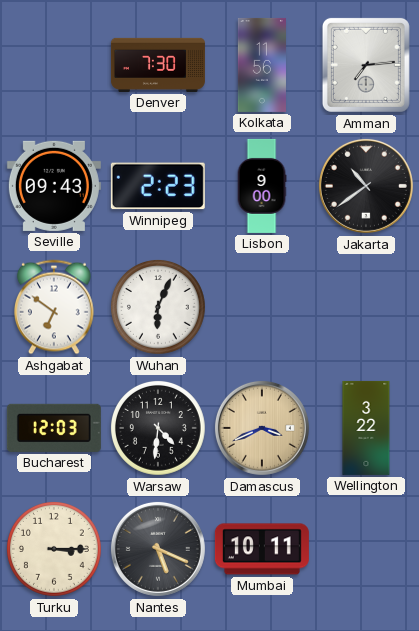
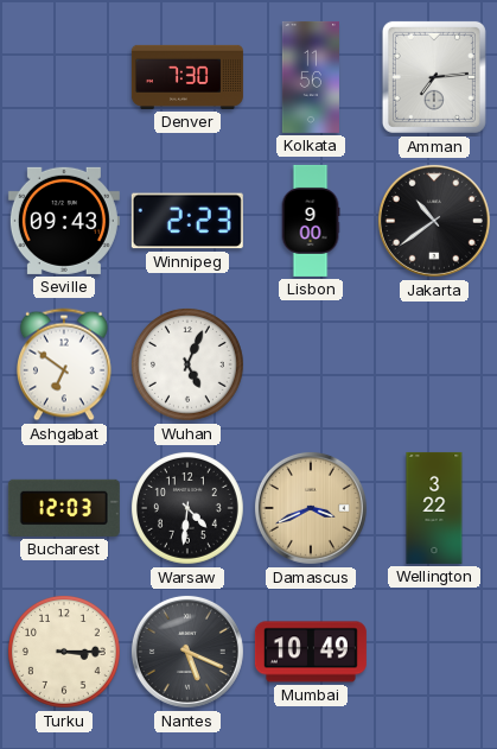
Wuhan: 6:04 -> 5:04
Mumbai: 10:11 -> 10:49
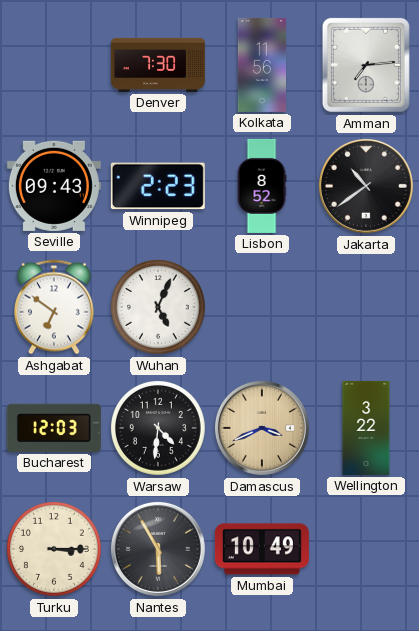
Lisbon: 9:00 -> 8:52
Nantes: 5:19 -> 5:55
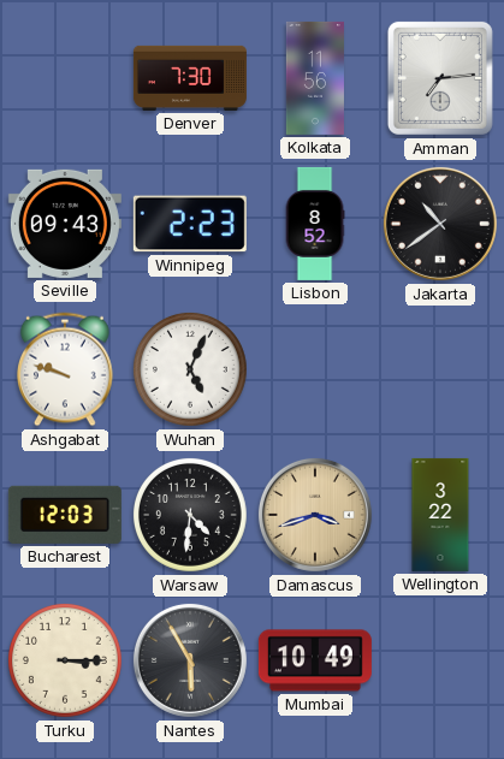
Ashgabat: 6:51 -> 9:48
Damascus: 3:41 -> 3:42
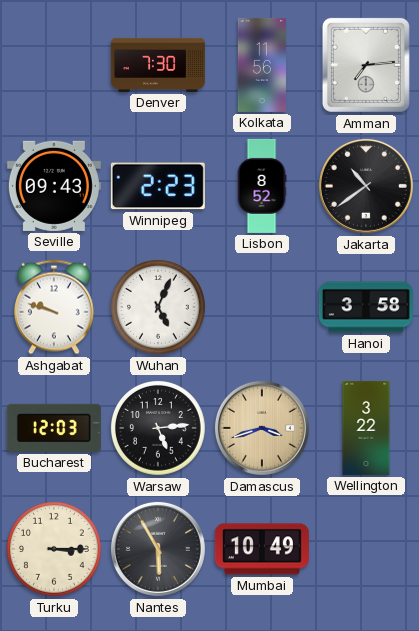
Hanoi: none -> 3:58
Warsaw: 4:31 -> 5:14
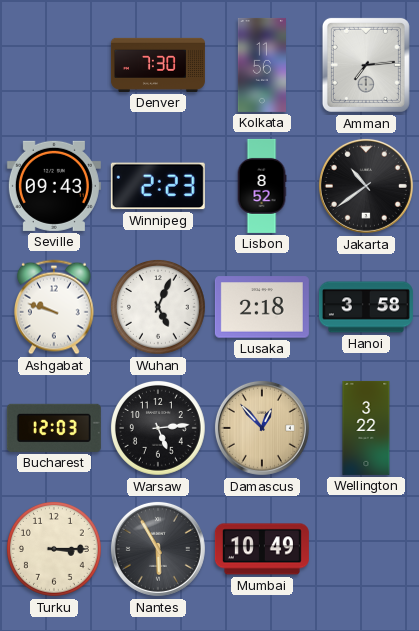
Lusaka: none -> 2:18
Damascus: 3:42 -> 12:53
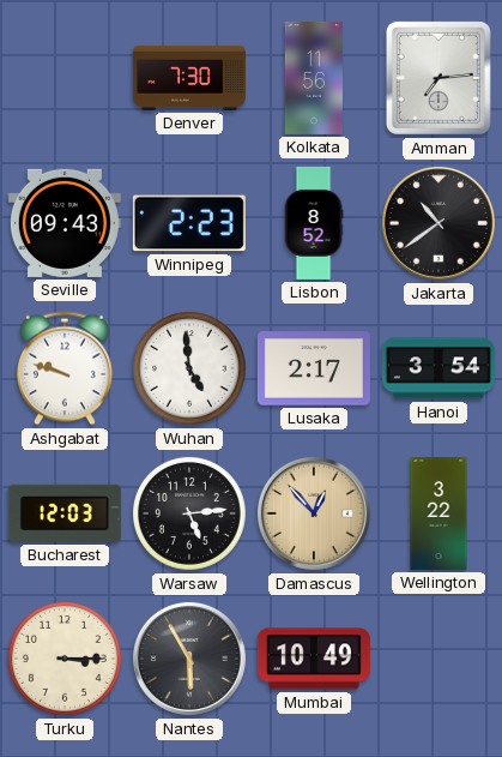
Wuhan: 5:04 -> 4:59
Lusaka: 2:18 -> 2:17
Hanoi: 3:58 -> 3:54
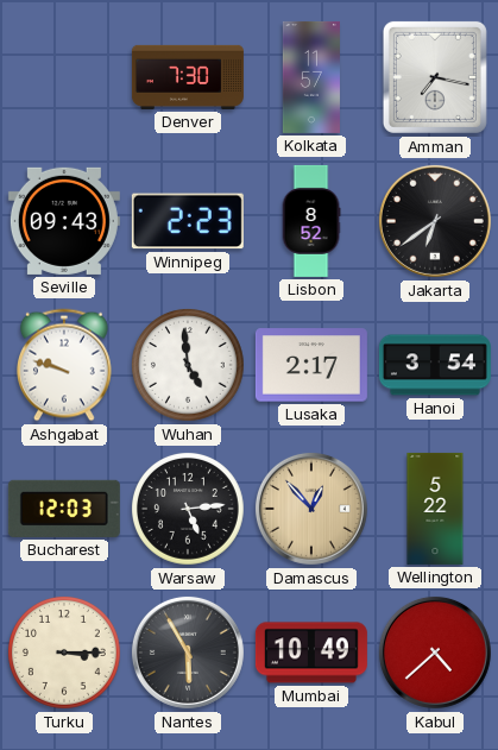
Kolkata: 11:56 -> 11:57
Amman: 7:14 -> 7:17
Jakarta: 10:39 -> 6:39
Wellington: 3:22 -> 5:22
Kabul: none -> 4:38
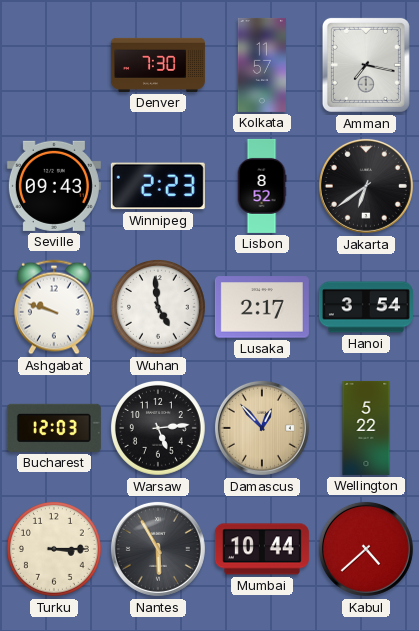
Mumbai: 10:49 -> 10:44
